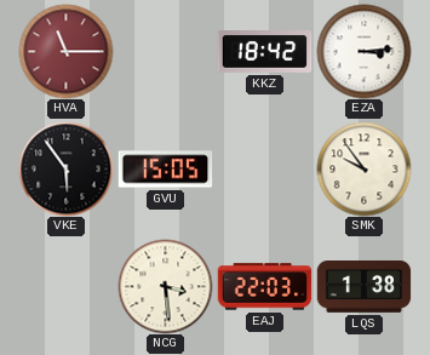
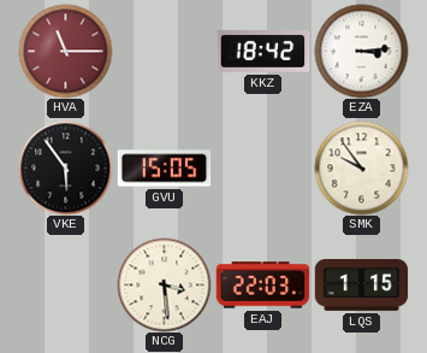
LQS: 1:38 -> 1:15
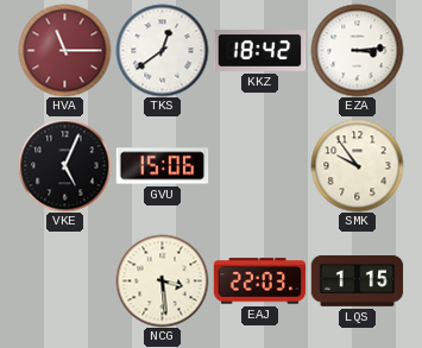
TKS: none -> 12:39
VKE: 5:54 -> 5:04
GVU: 15:05 -> 15:06
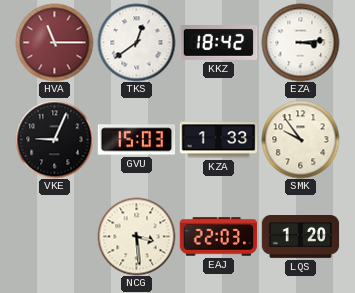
VKE: 5:04 -> 9:04
GVU: 15:06 -> 15:03
KZA: none -> 1:33
LQS: 1:15 -> 1:20
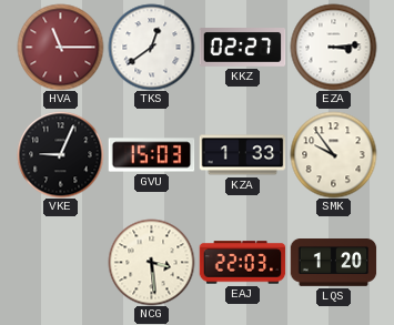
KKZ: 18:42 -> 02:27
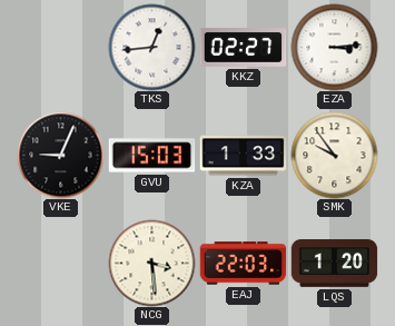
HVA: 11:15 -> none
TKS: 12:39 -> 12:44
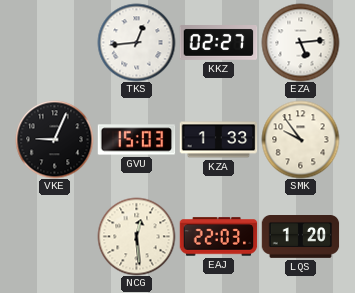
EZA: 3:14 -> 5:14
NCG: 3:29 -> 12:29
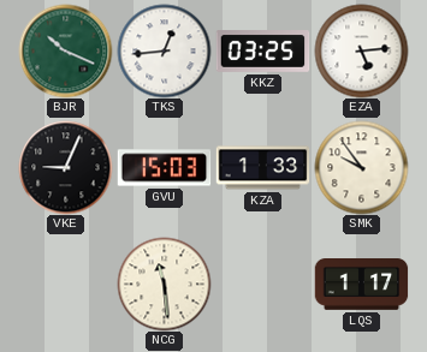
BJR: none -> 10:19
KKZ: 02:27 -> 03:25
NCG: 12:29 -> 11:29
EAJ: 22:03 -> none
LQS: 1:20 -> 1:17
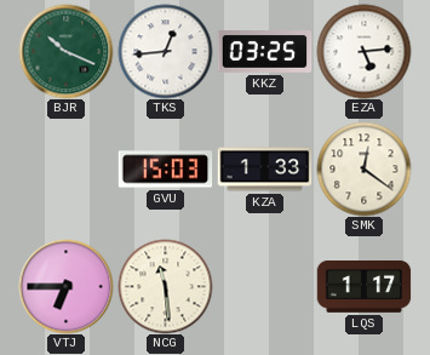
VKE: 9:04 -> none
SMK: 9:54 -> 12:21
VTJ: none -> 6:45
